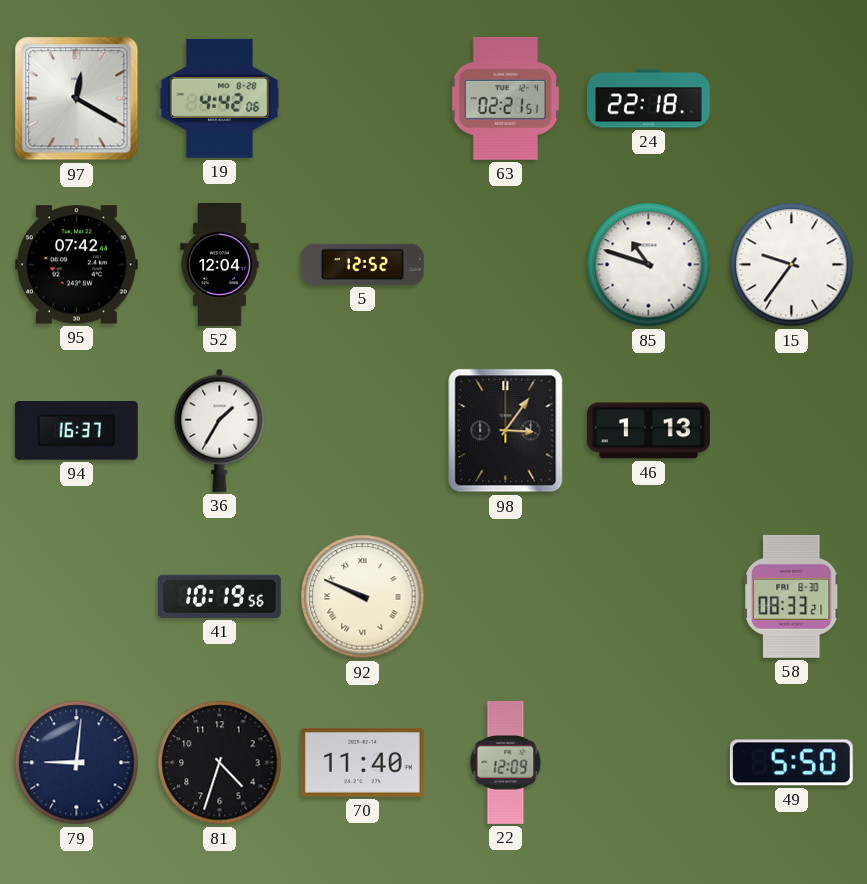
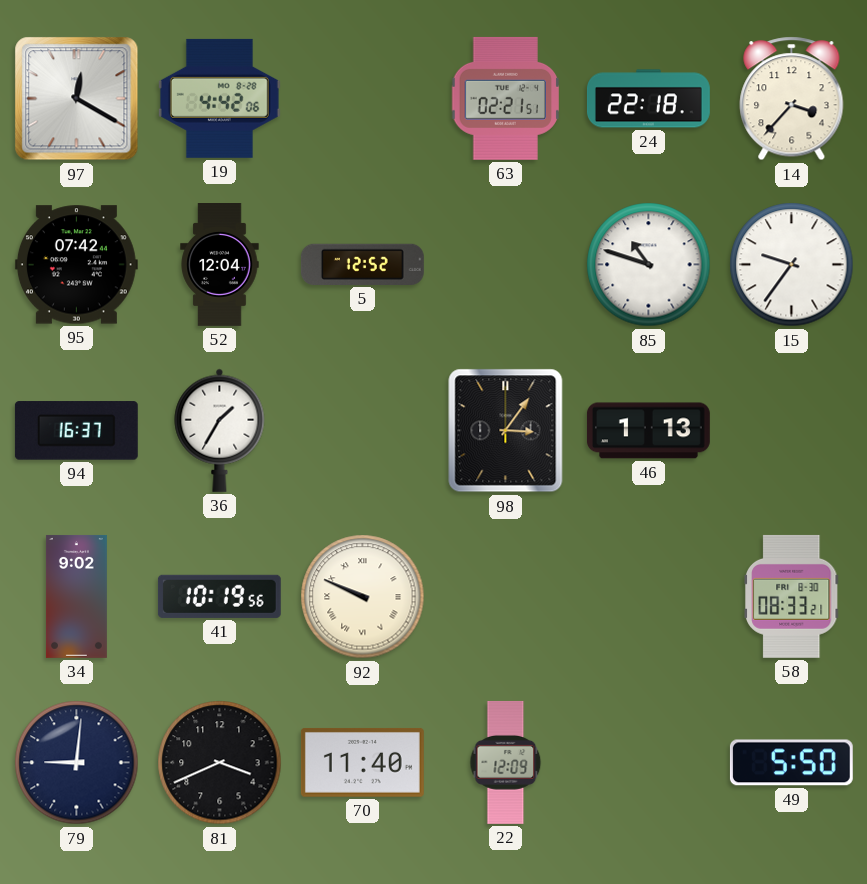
14: none -> 3:37
34: none -> 9:02
81: 4:33 -> 3:41
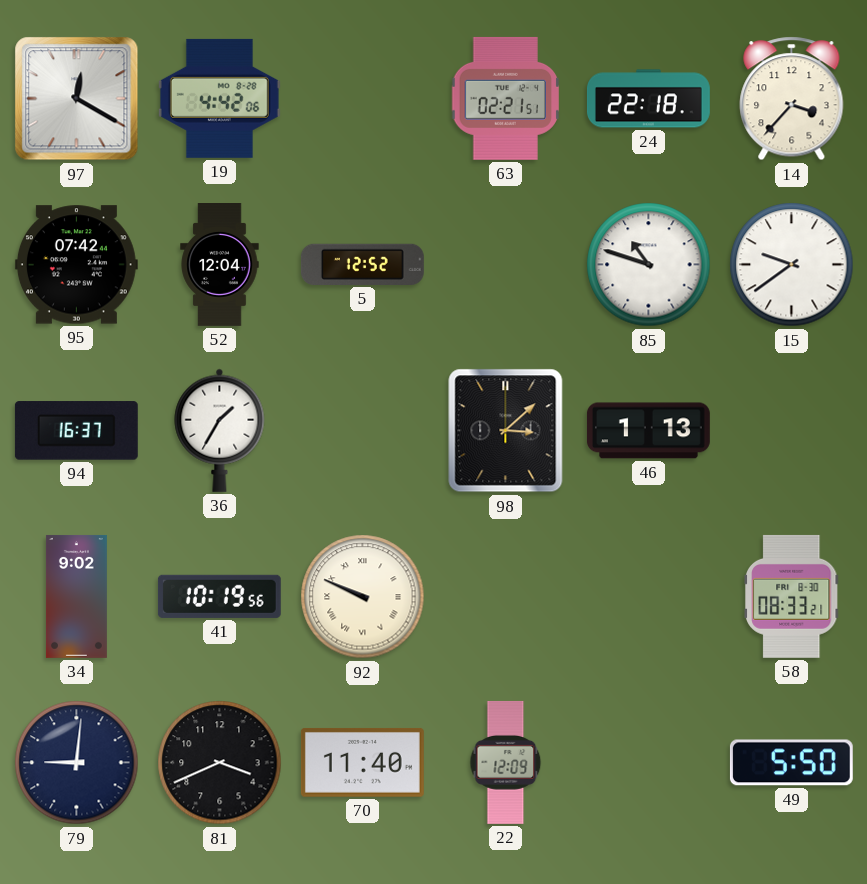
15: 9:36 -> 9:39
98: 3:06 -> 3:08
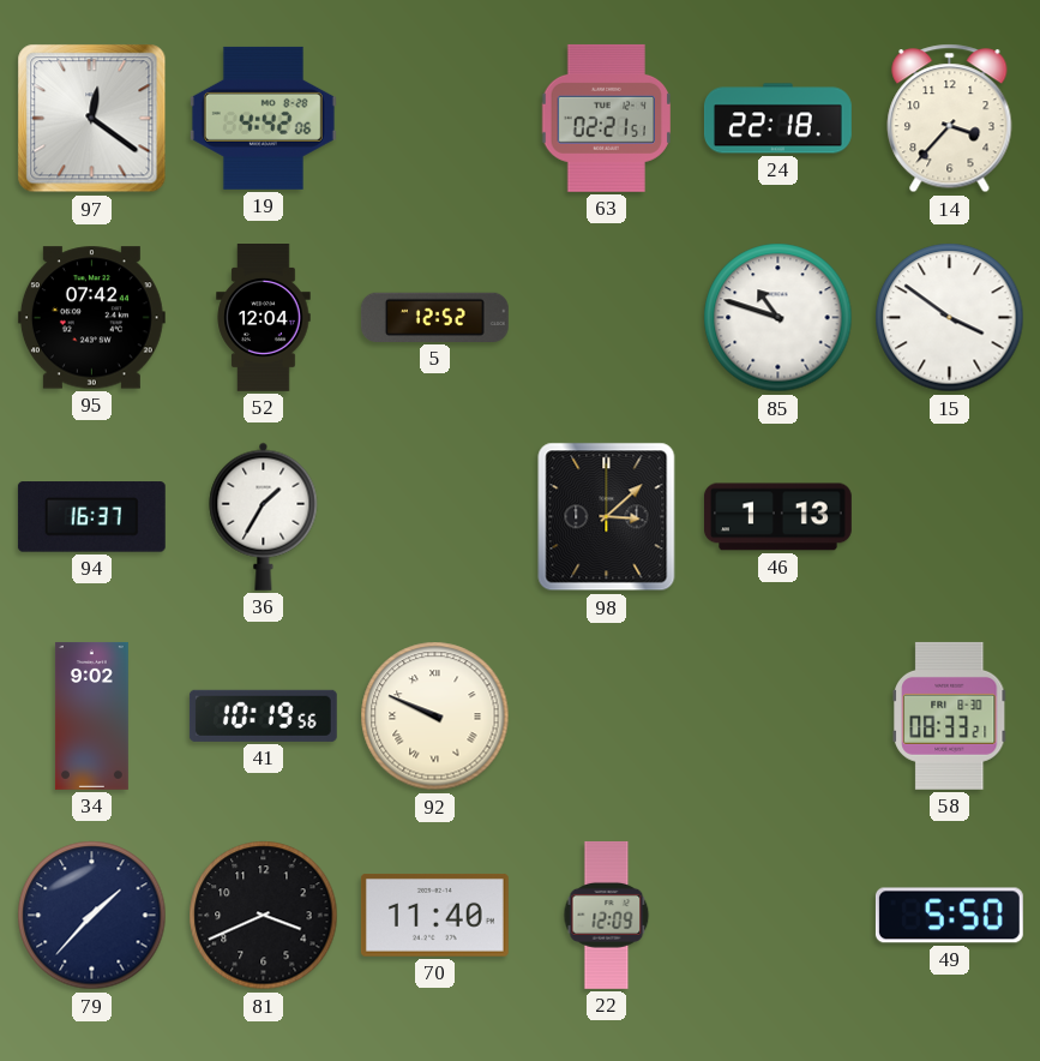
97: 12:20 -> 12:21
15: 9:39 -> 3:51
79: 9:01 -> 1:37
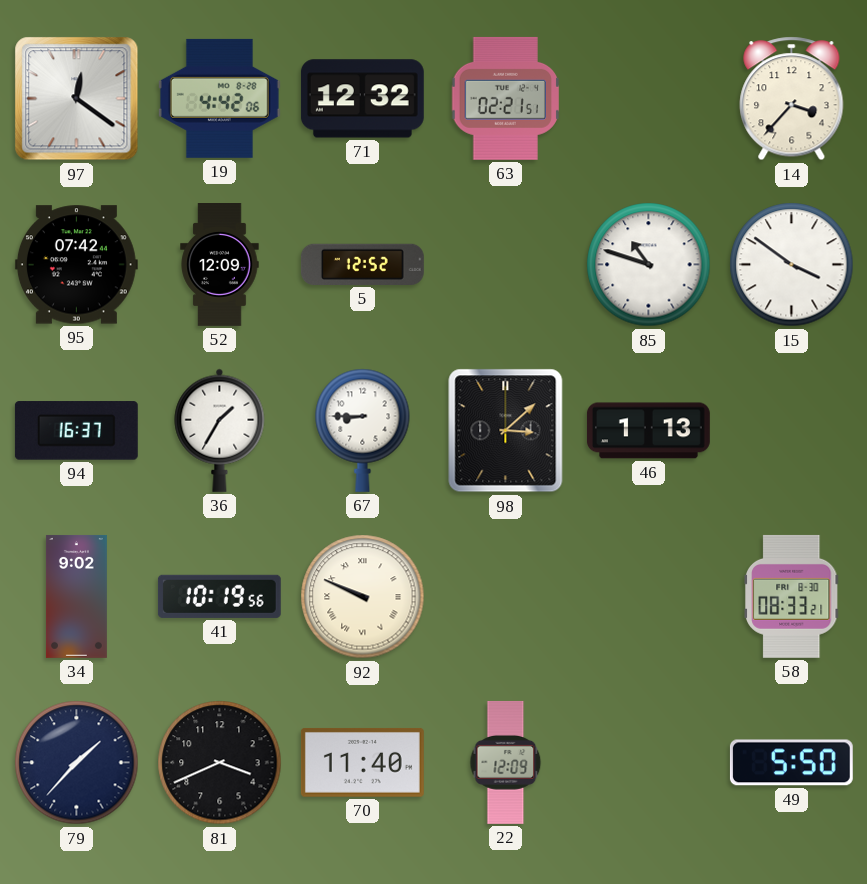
71: none -> 12:32
24: 22:18 -> none
52: 12:04 -> 12:09
67: none -> 8:45
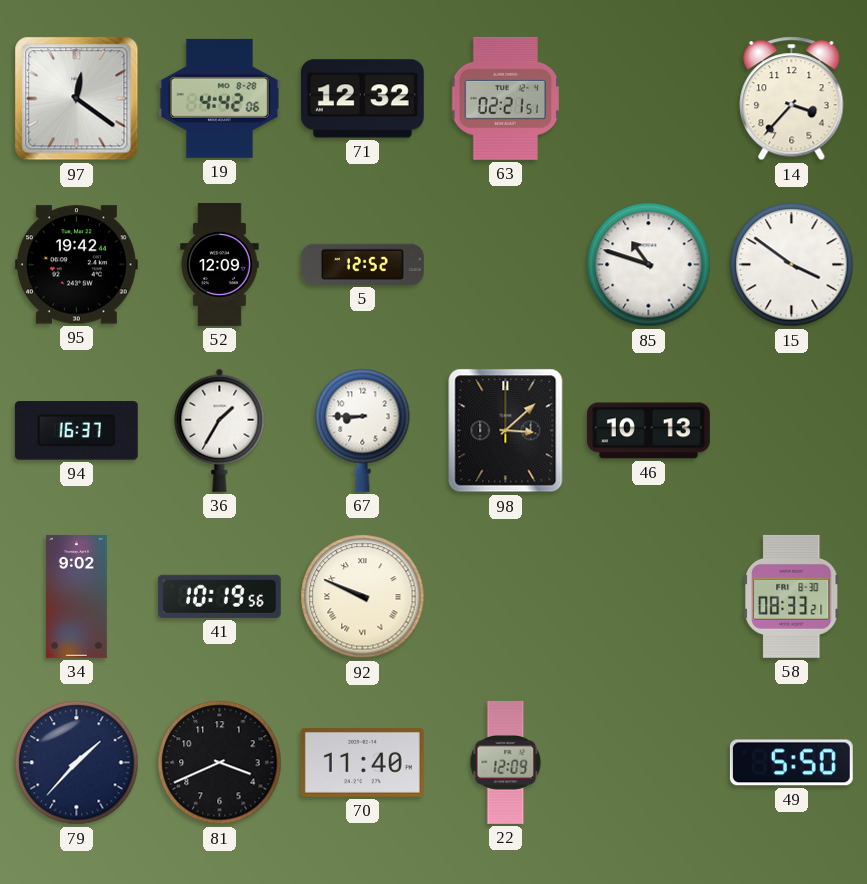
95: 07:42 -> 19:42
46: 1:13 -> 10:13
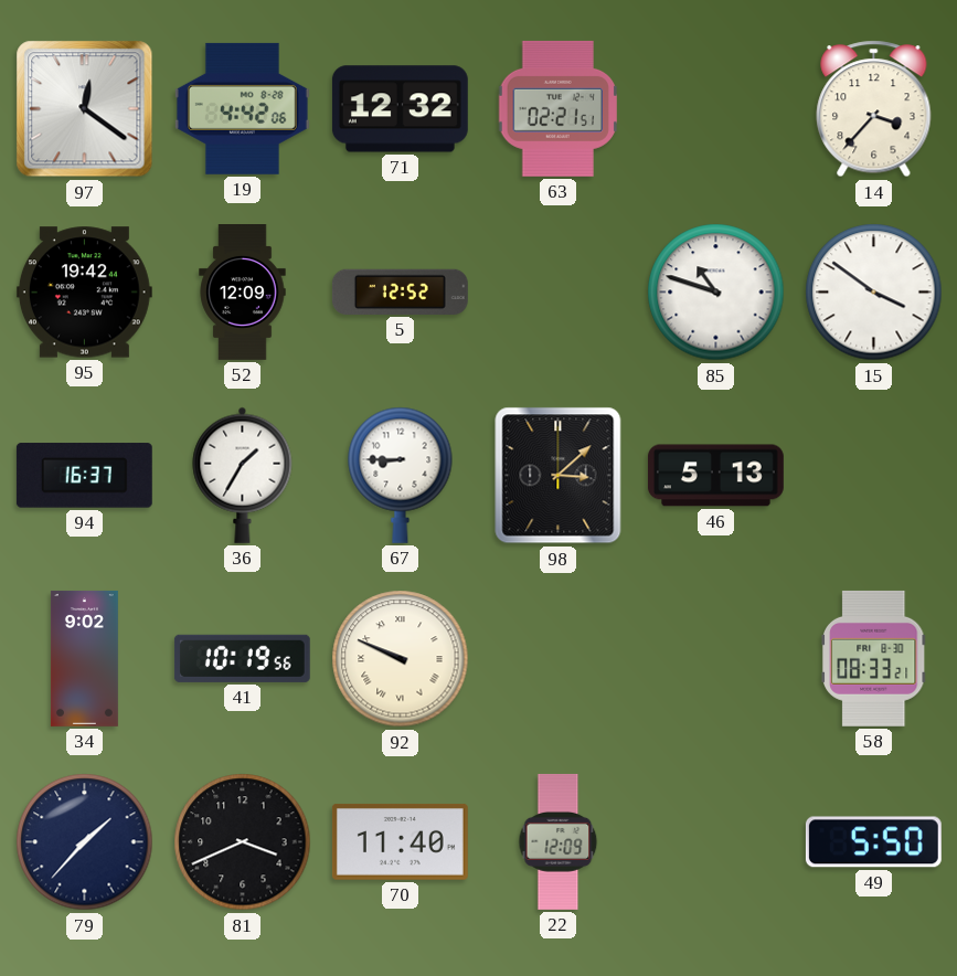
46: 10:13 -> 5:13
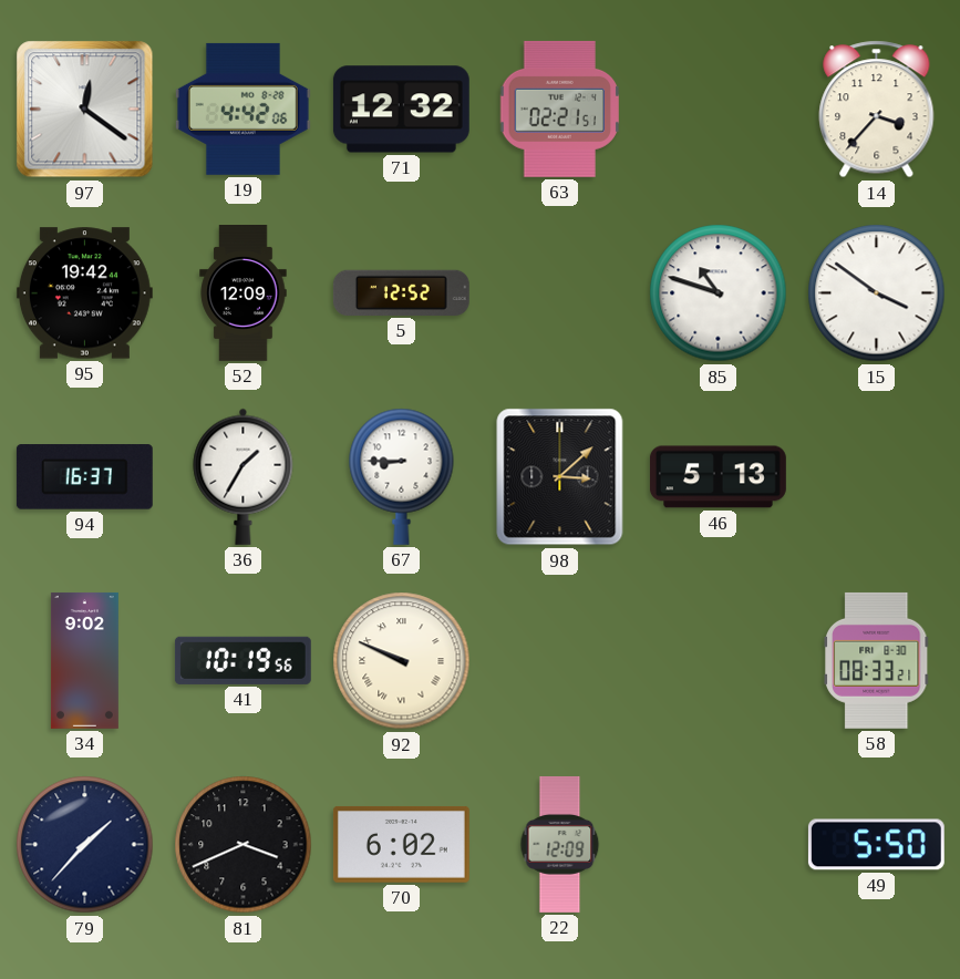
70: 11:40 -> 6:02
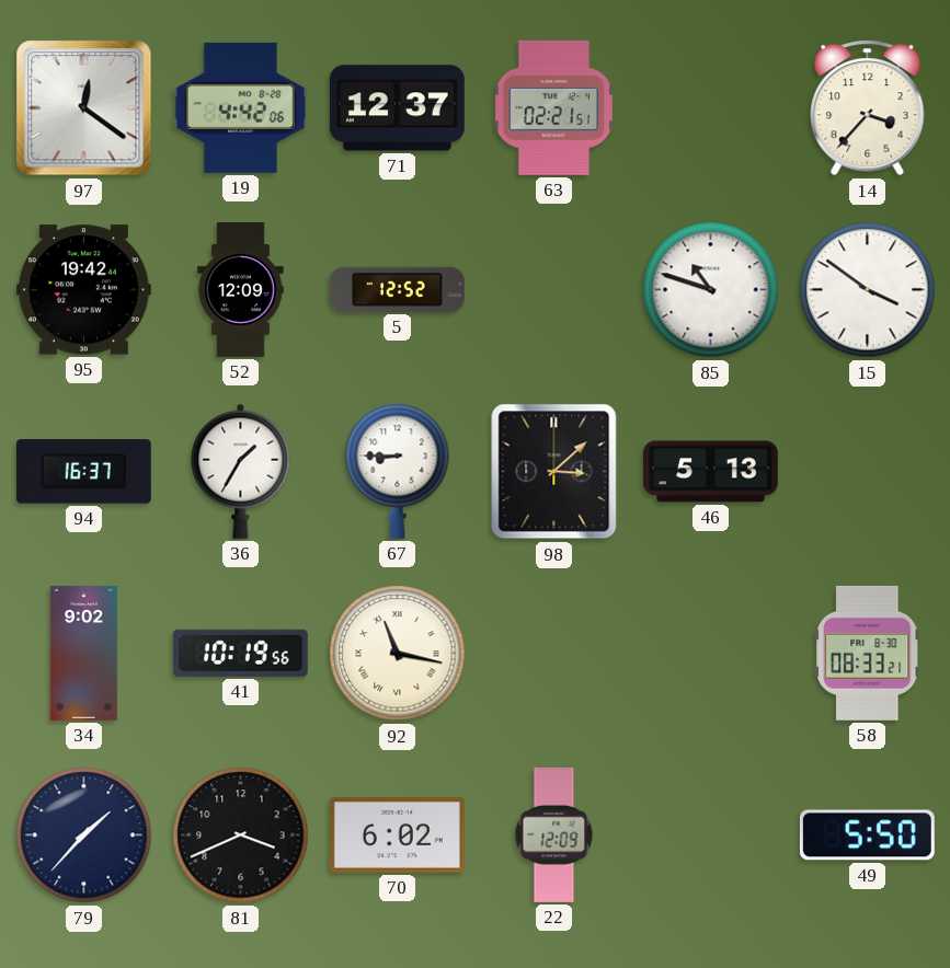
71: 12:32 -> 12:37
92: 9:49 -> 11:17
